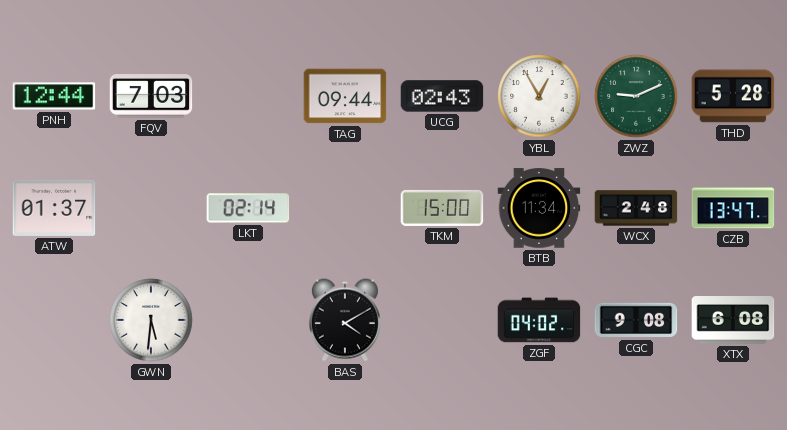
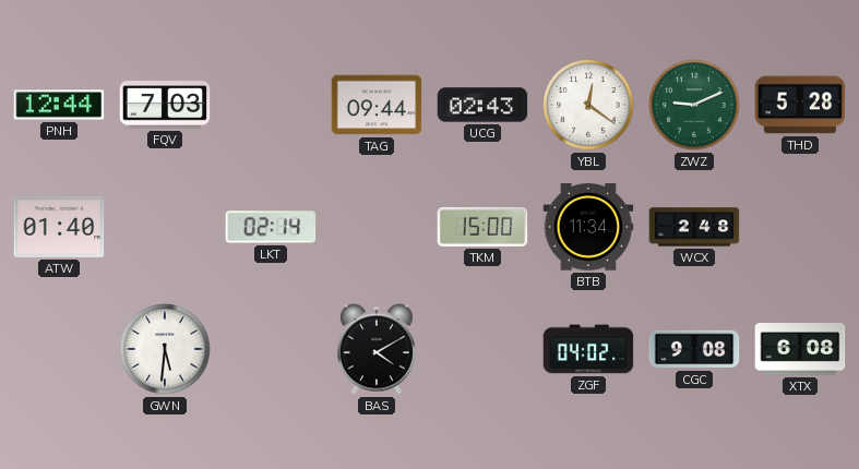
YBL: 12:55 -> 12:21
ATW: 01:37 -> 01:40
CZB: 13:47 -> none
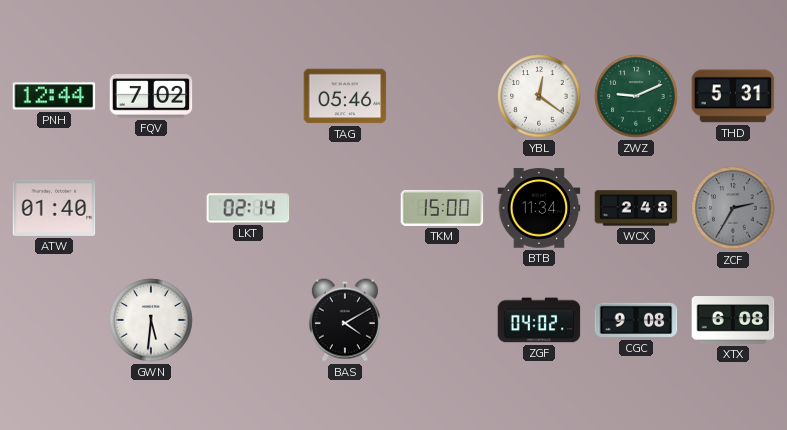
FQV: 7:03 -> 7:02
TAG: 09:44 -> 05:46
UCG: 02:43 -> none
THD: 5:28 -> 5:31
ZCF: none -> 2:35
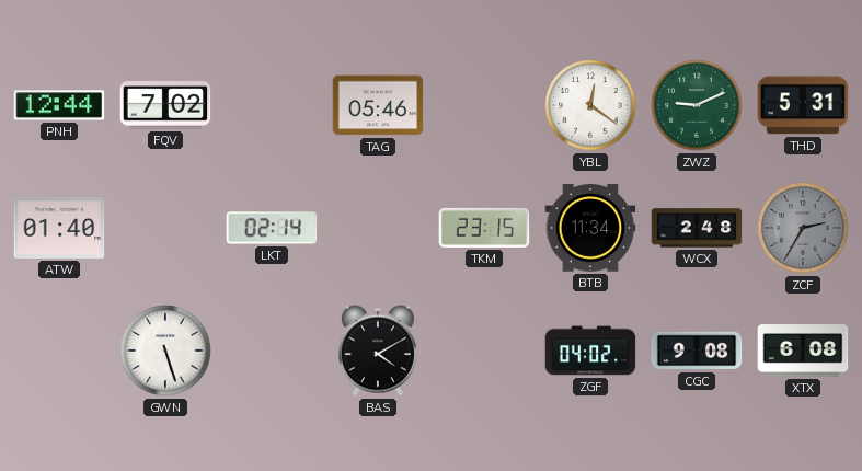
TKM: 15:00 -> 23:15
GWN: 5:31 -> 5:27
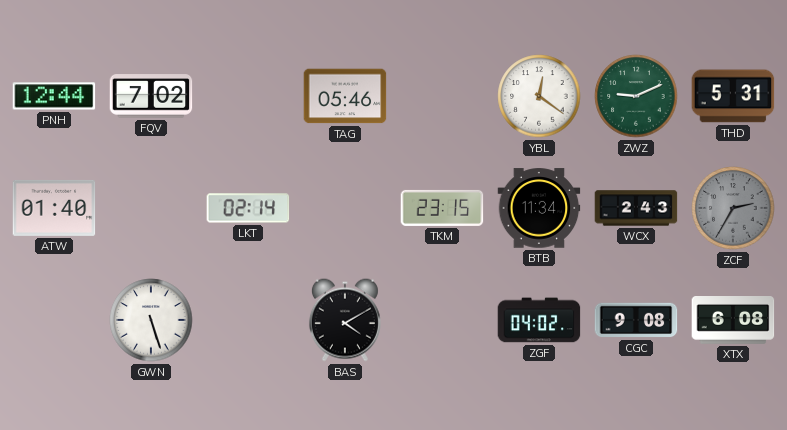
WCX: 2:48 -> 2:43
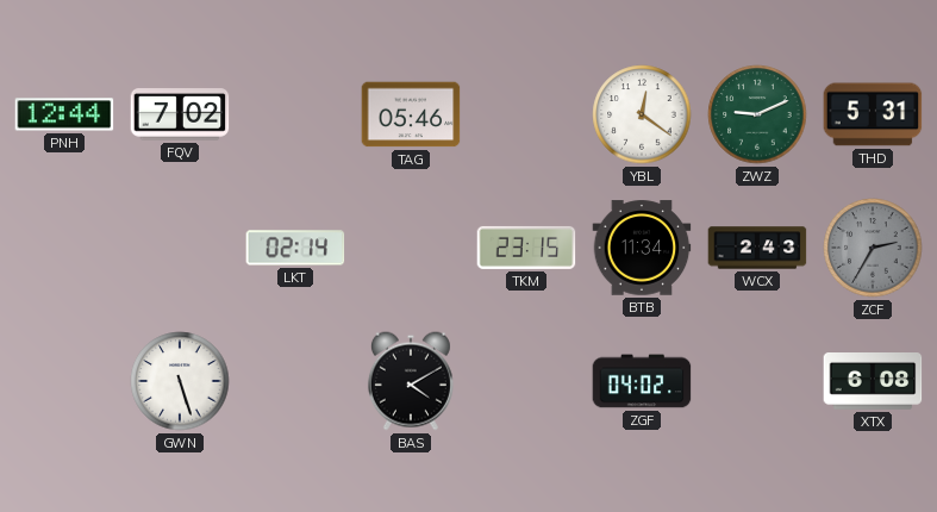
ATW: 01:40 -> none
CGC: 9:08 -> none
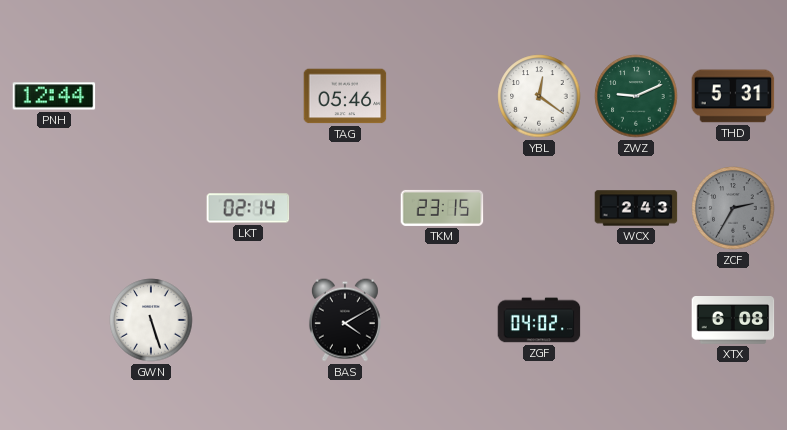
FQV: 7:02 -> none
BTB: 11:34 -> none
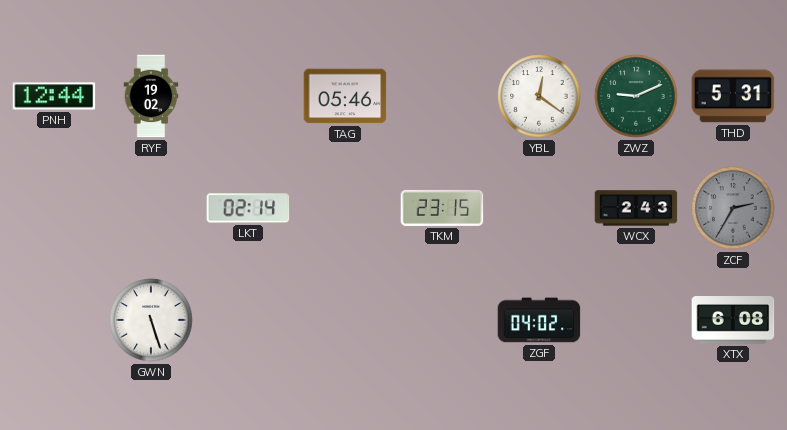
RYF: none -> 19:02
BAS: 4:10 -> none
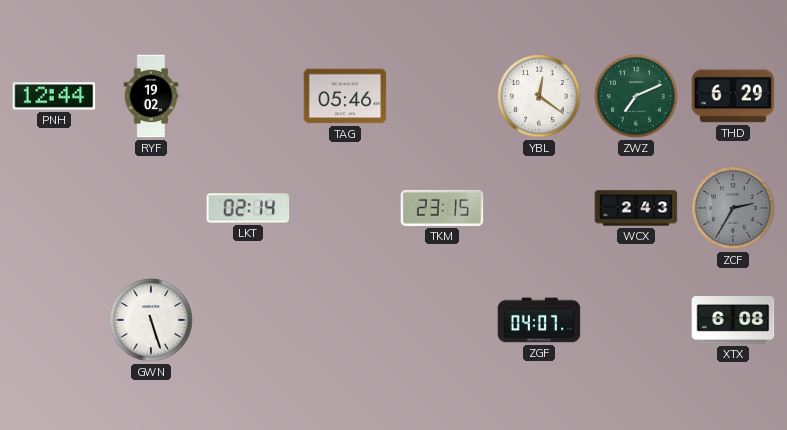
ZWZ: 9:11 -> 7:11
THD: 5:31 -> 6:29
ZGF: 04:02 -> 04:07
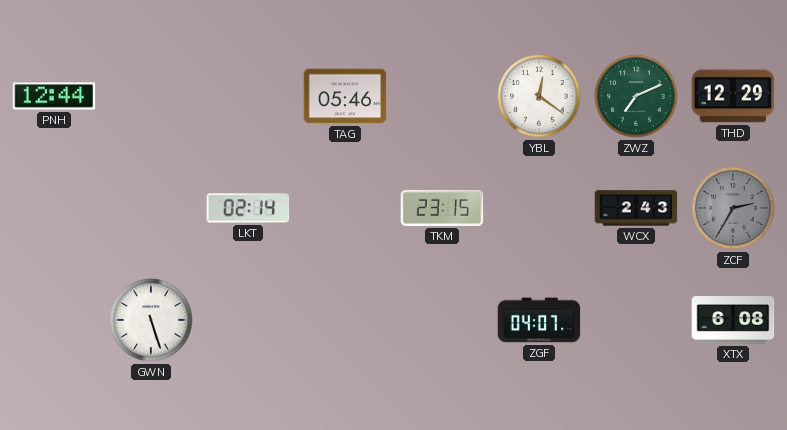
RYF: 19:02 -> none
THD: 6:29 -> 12:29
